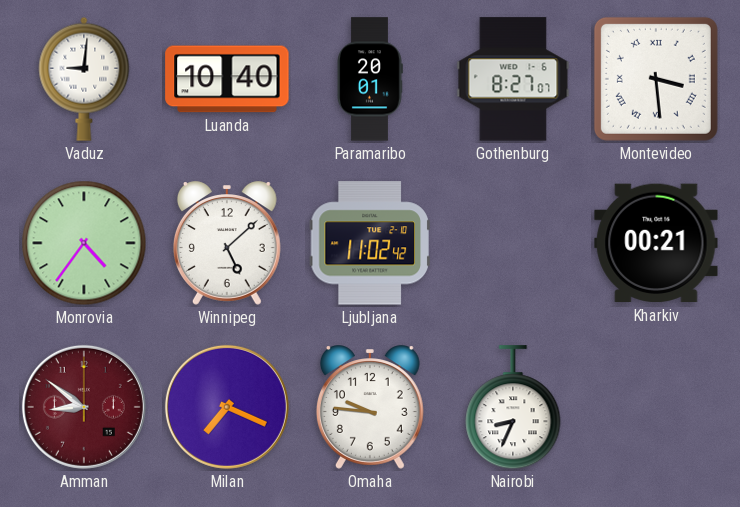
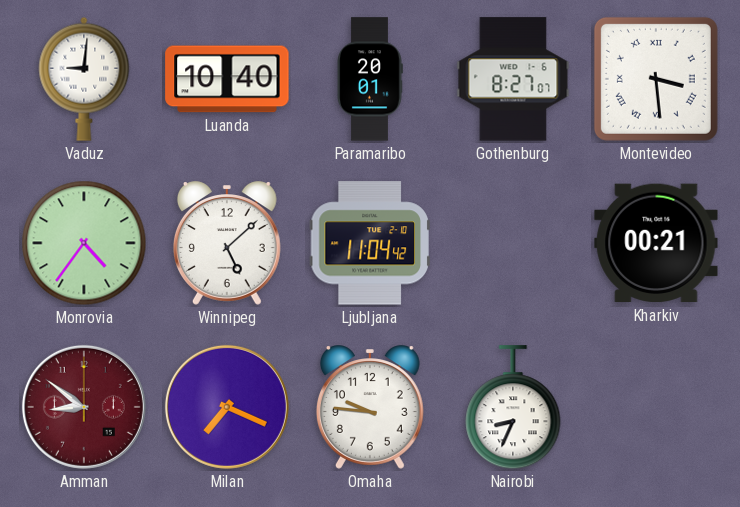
Ljubljana: 11:02 -> 11:04
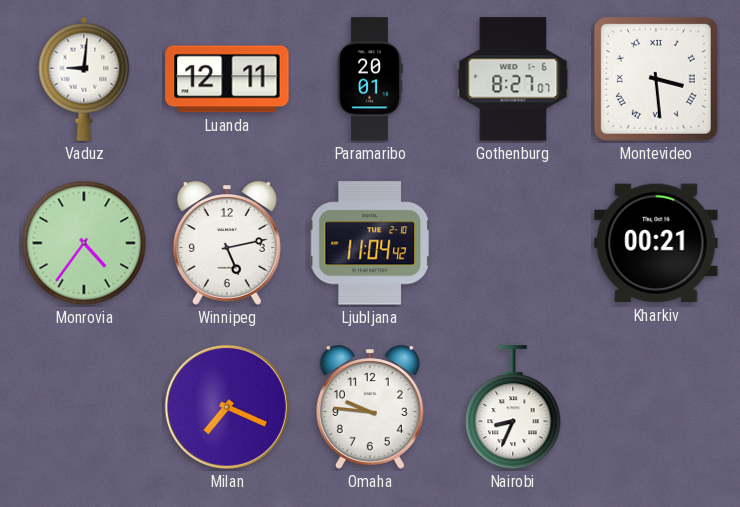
Luanda: 10:40 -> 12:11
Winnipeg: 5:08 -> 5:13
Amman: 8:51 -> none
